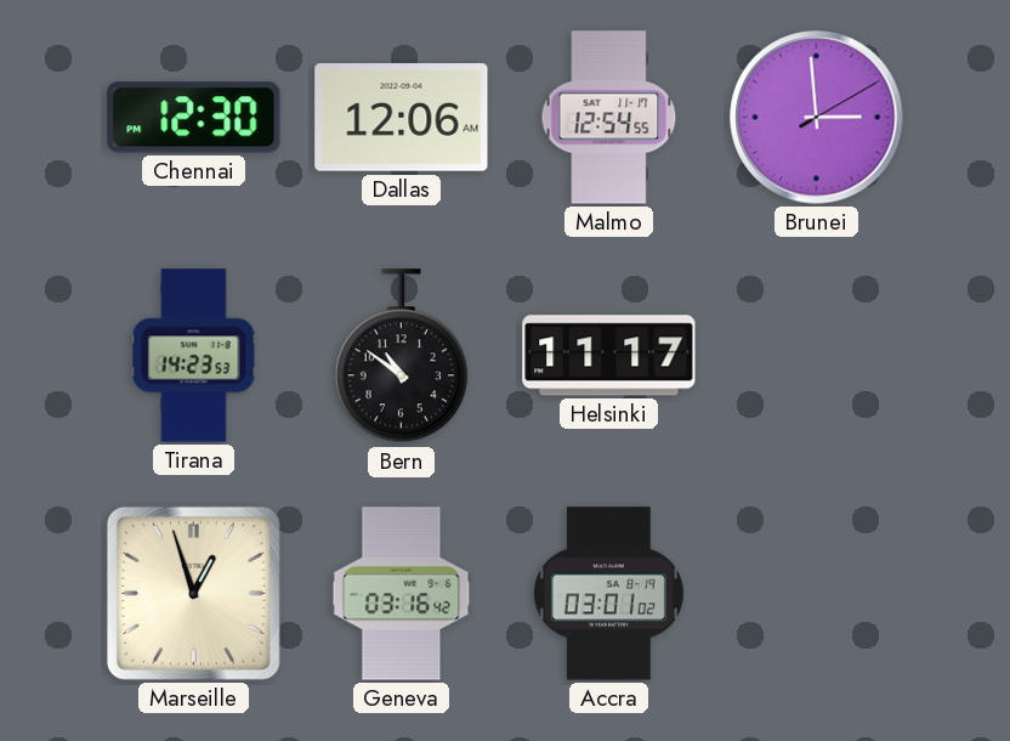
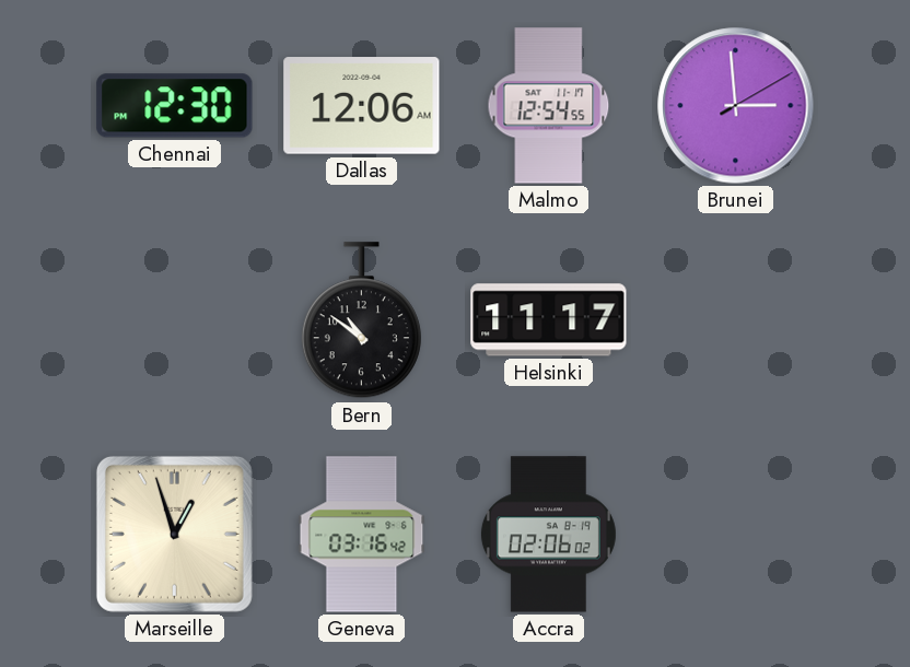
Tirana: 14:23 -> none
Accra: 03:01 -> 02:06
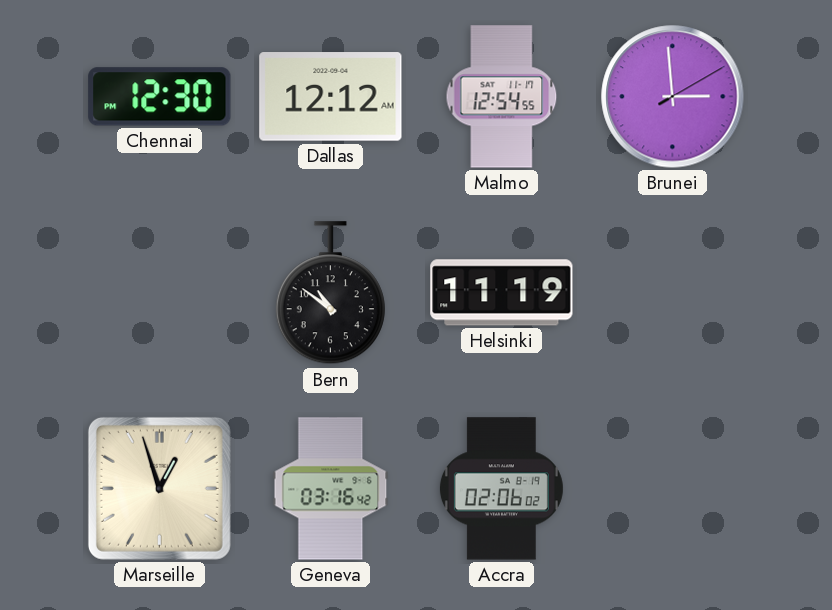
Dallas: 12:06 -> 12:12
Helsinki: 11:17 -> 11:19
